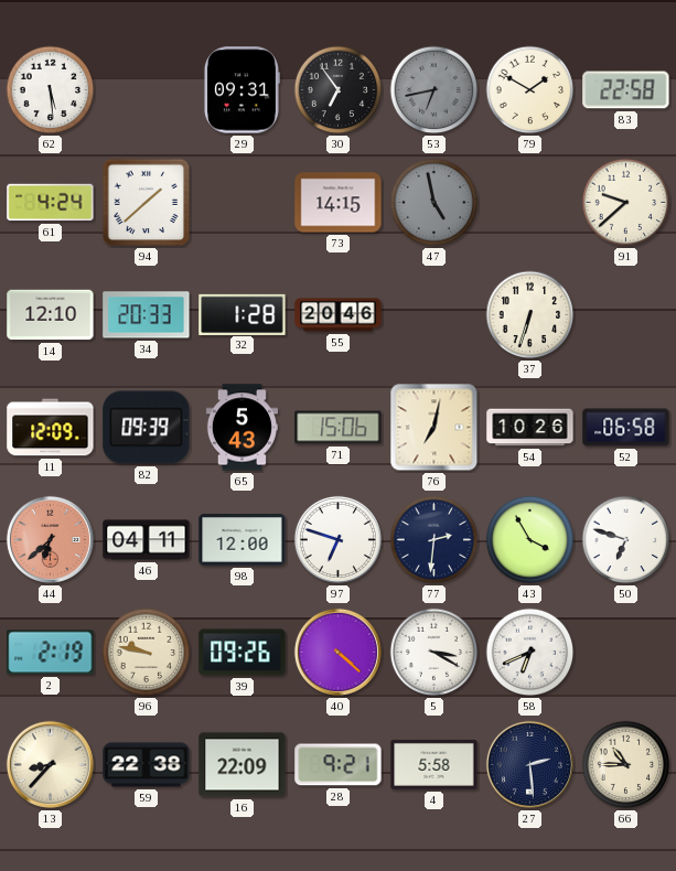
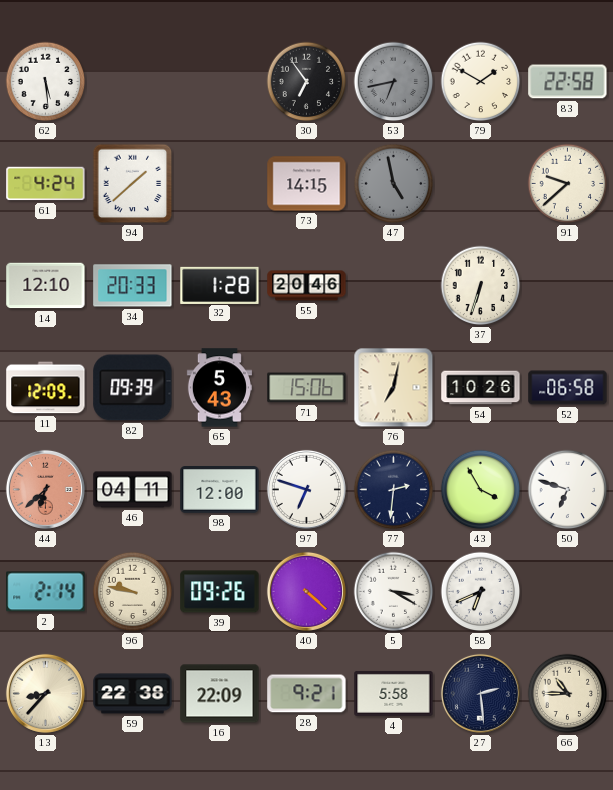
29: 09:31 -> none
2: 2:19 -> 2:14
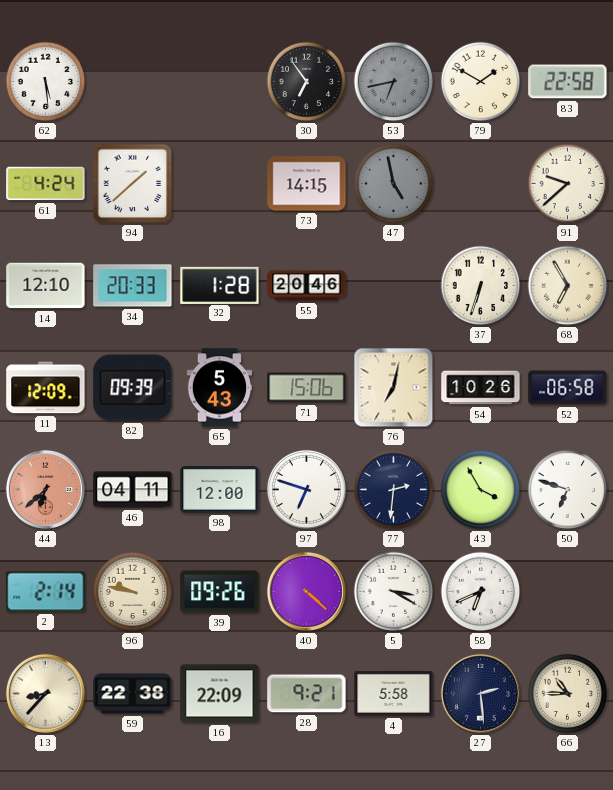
68: none -> 6:55
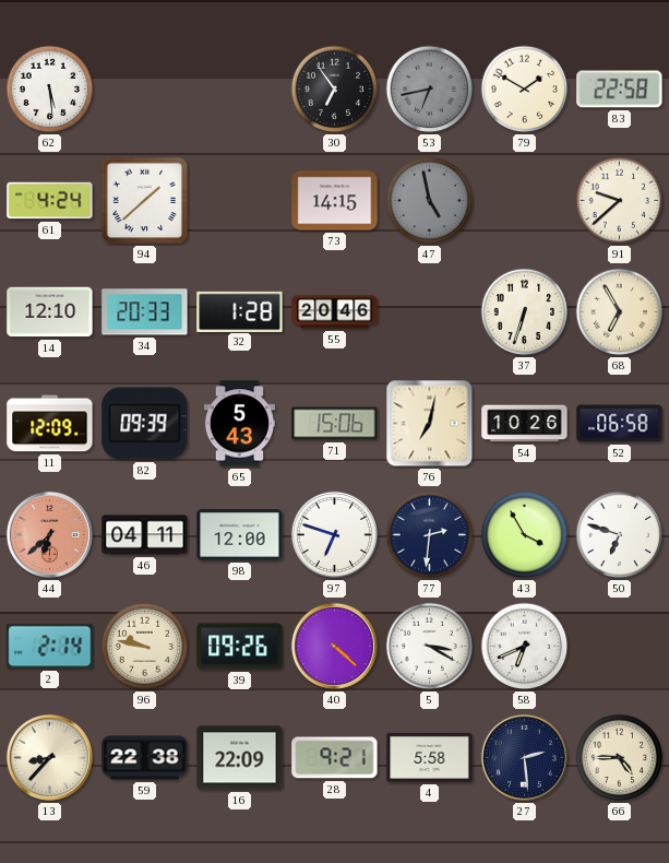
66: 10:45 -> 4:45
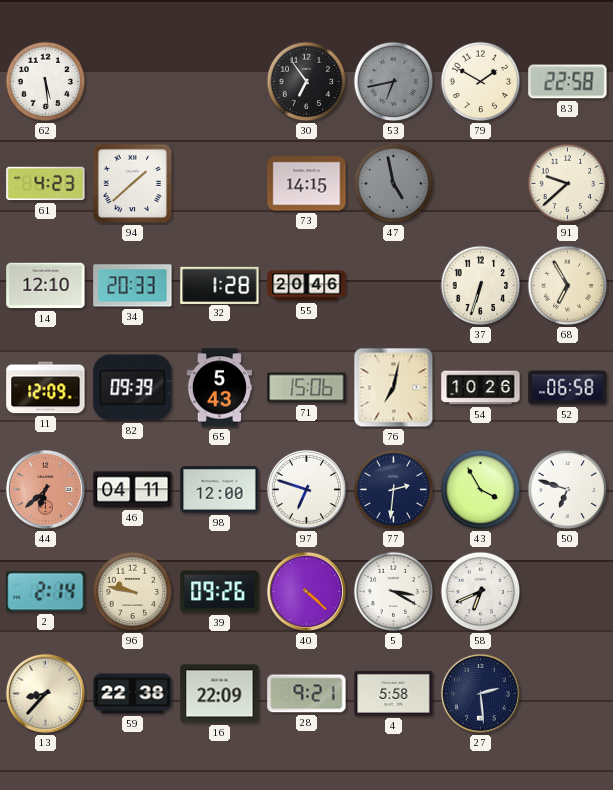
61: 4:24 -> 4:23
66: 4:45 -> none
